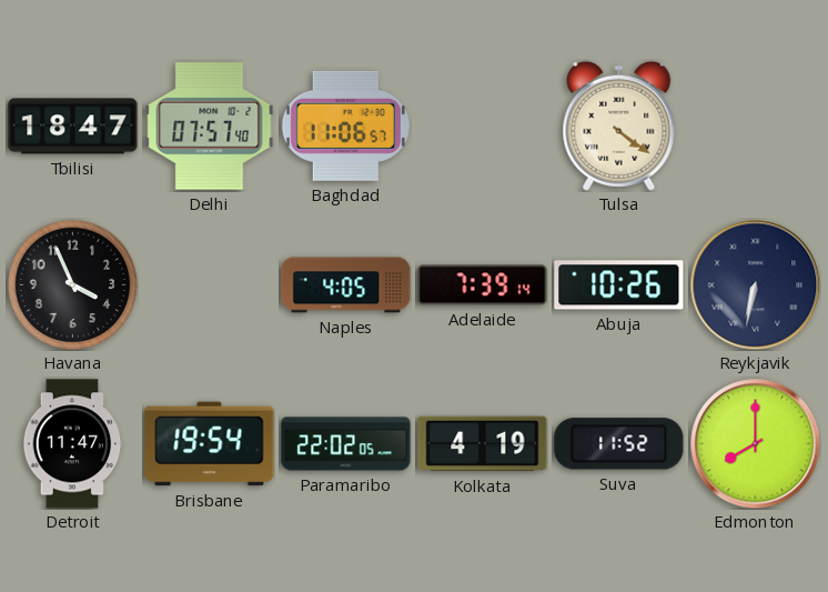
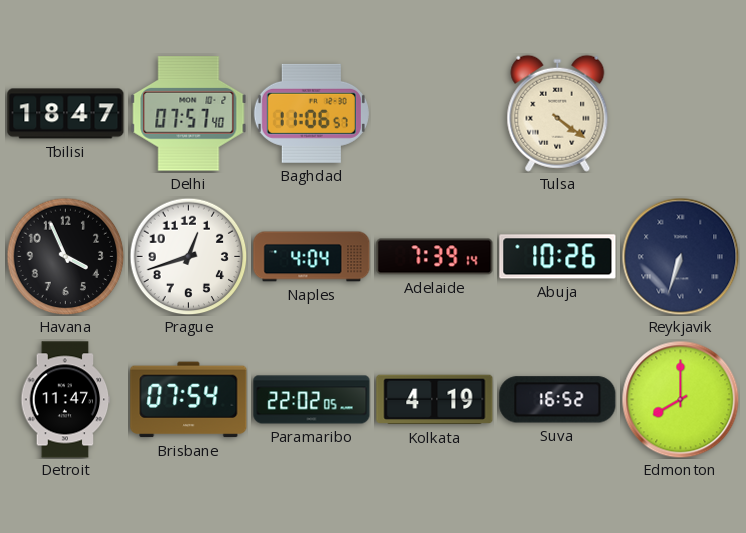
Prague: none -> 12:42
Naples: 4:05 -> 4:04
Reykjavik: 6:32 -> 6:33
Brisbane: 19:54 -> 07:54
Suva: 11:52 -> 16:52
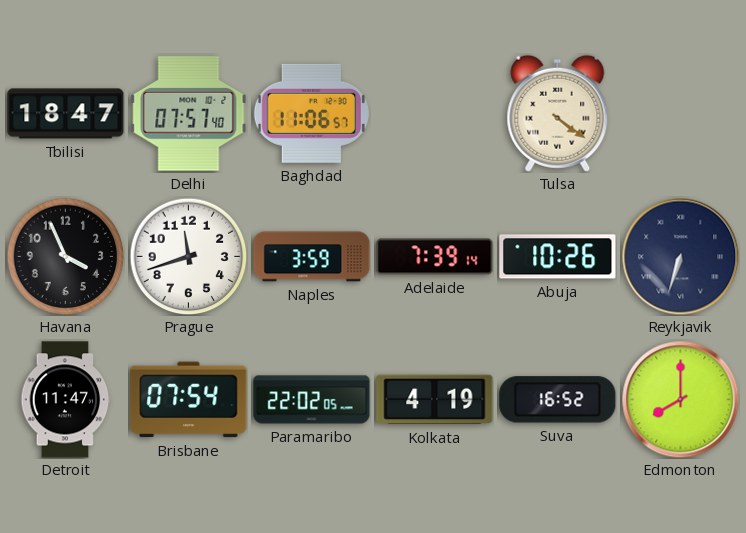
Prague: 12:42 -> 11:42
Naples: 4:04 -> 3:59
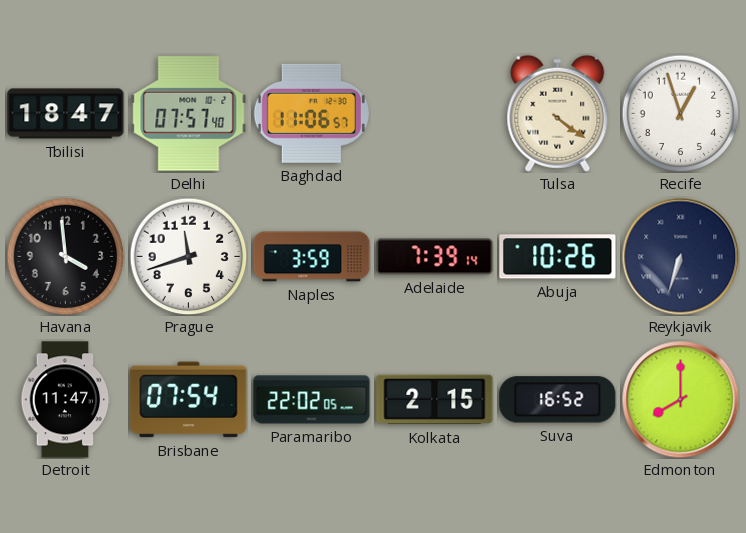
Recife: none -> 12:57
Havana: 3:56 -> 3:59
Kolkata: 4:19 -> 2:15
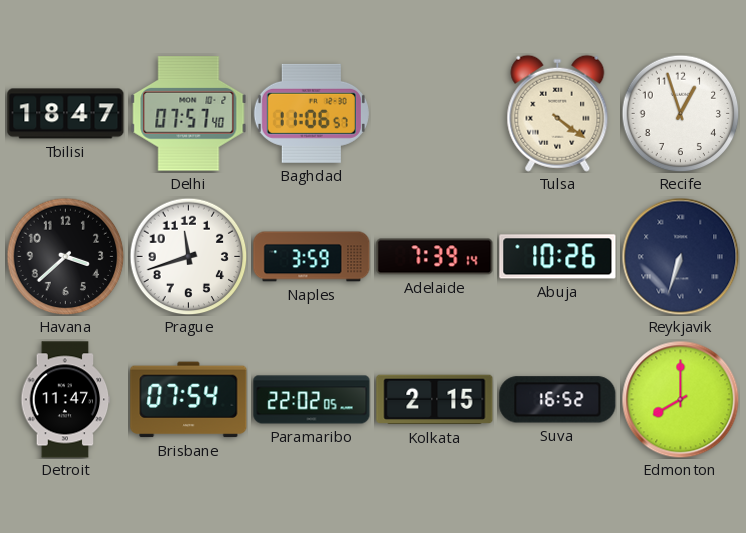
Havana: 3:59 -> 3:38
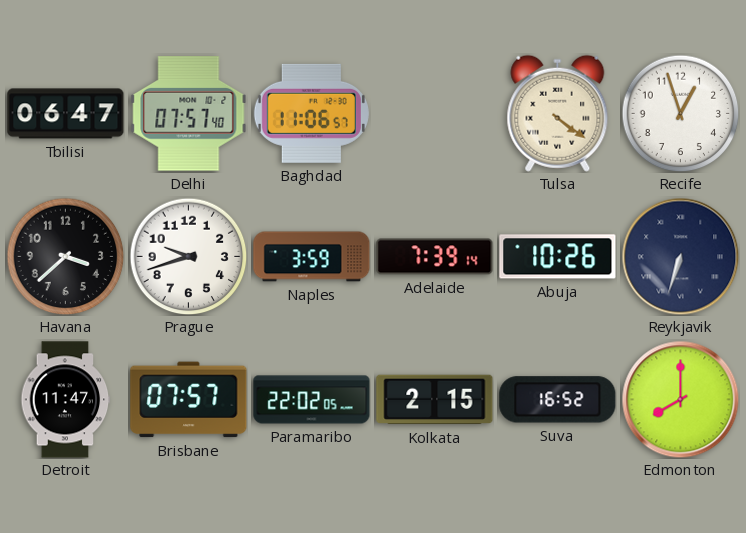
Tbilisi: 18:47 -> 06:47
Prague: 11:42 -> 9:42
Brisbane: 07:54 -> 07:57
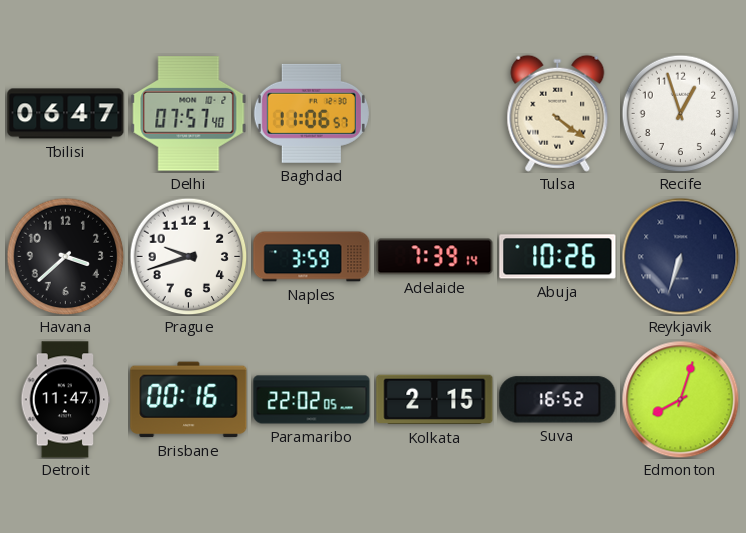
Brisbane: 07:57 -> 00:16
Edmonton: 8:00 -> 8:03
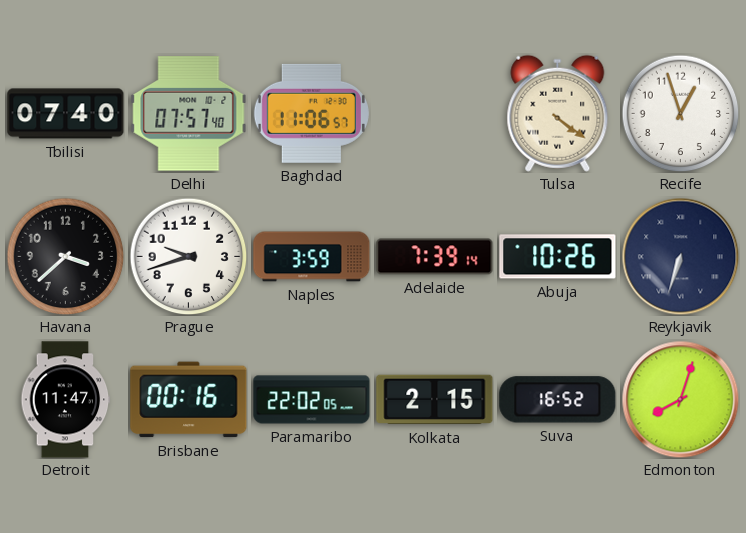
Tbilisi: 06:47 -> 07:40
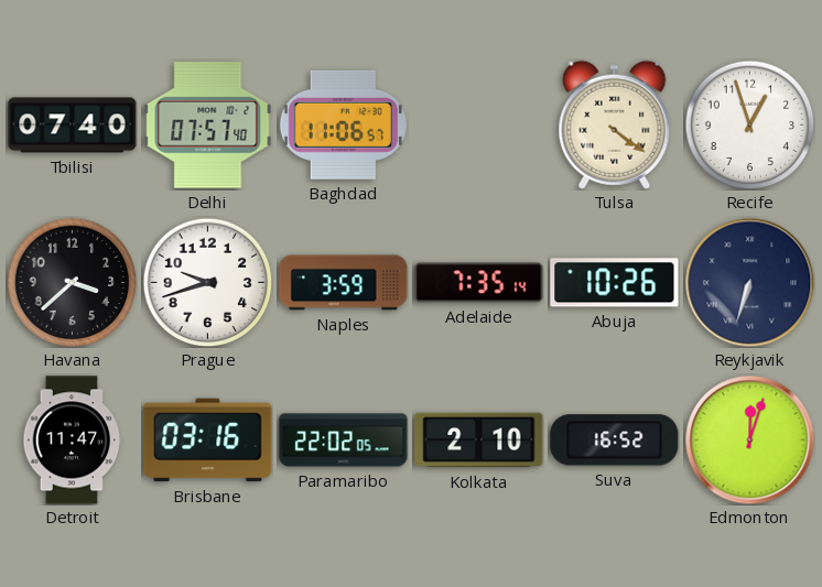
Adelaide: 7:39 -> 7:35
Brisbane: 00:16 -> 03:16
Kolkata: 2:15 -> 2:10
Edmonton: 8:03 -> 12:03
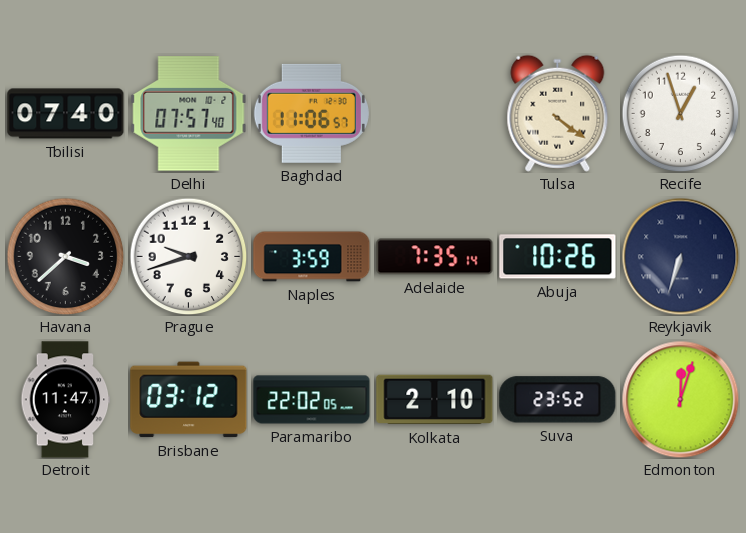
Brisbane: 03:16 -> 03:12
Suva: 16:52 -> 23:52
